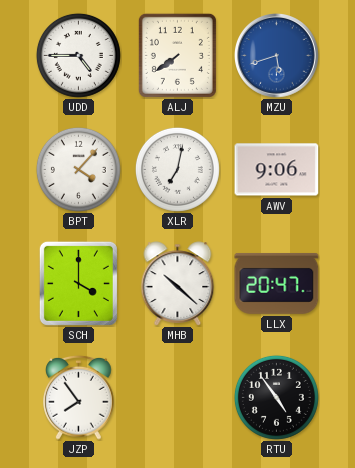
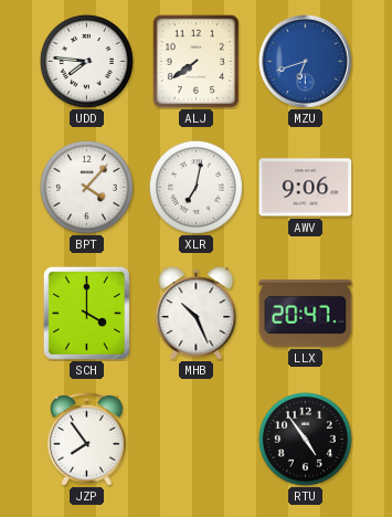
UDD: 4:45 -> 7:46
MZU: 5:42 -> 6:42
MHB: 10:22 -> 10:26
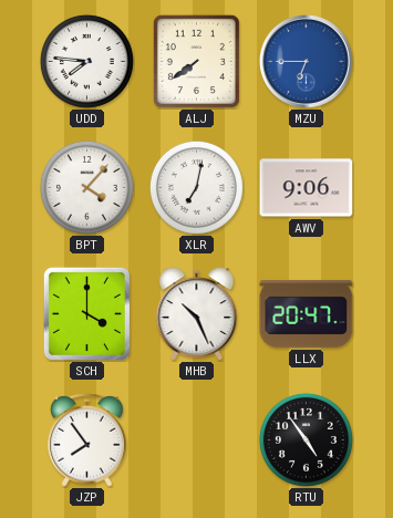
MZU: 6:42 -> 6:45
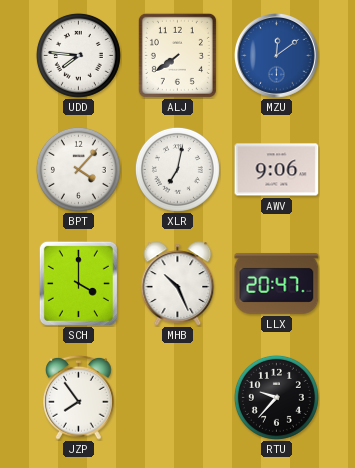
MZU: 6:45 -> 12:09
RTU: 4:54 -> 9:37
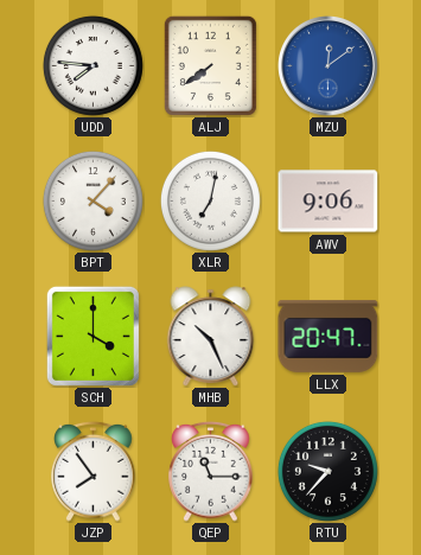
QEP: none -> 11:15
